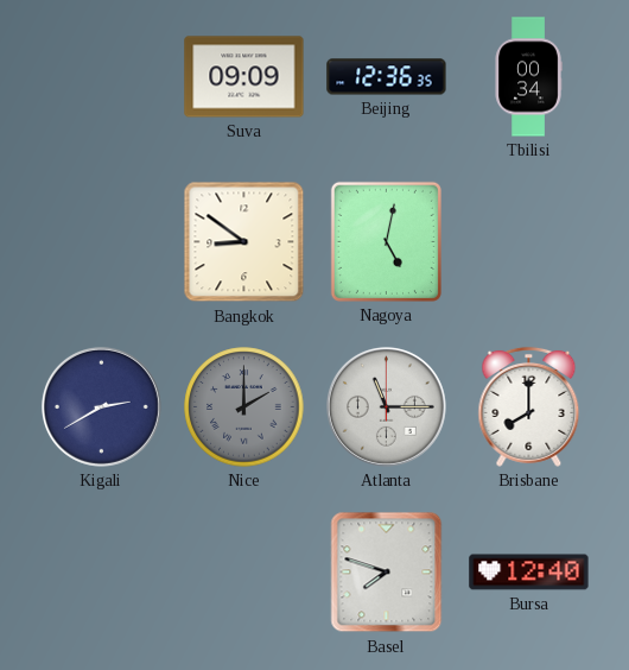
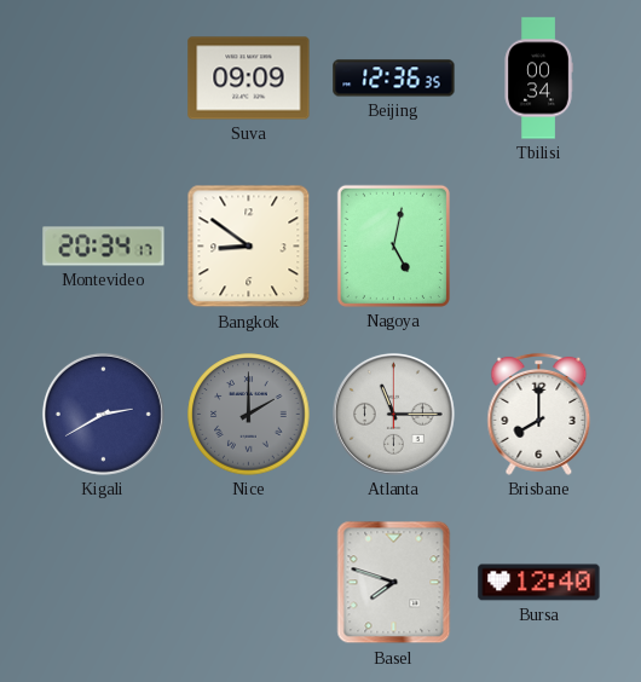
Montevideo: none -> 20:34
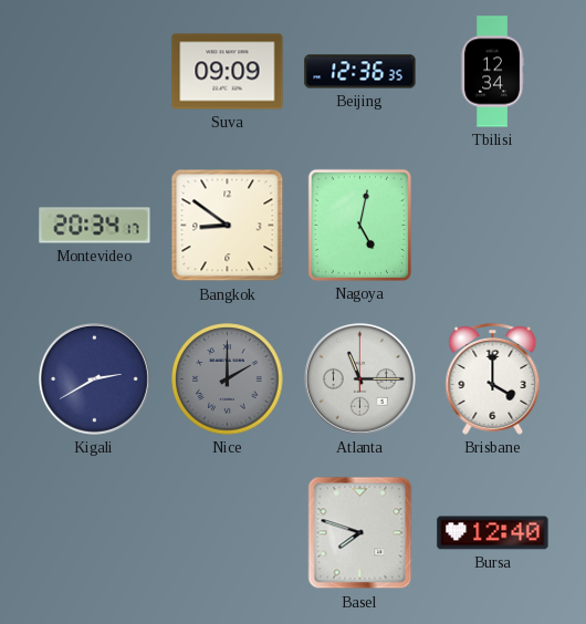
Tbilisi: 00:34 -> 12:34
Brisbane: 8:00 -> 4:00
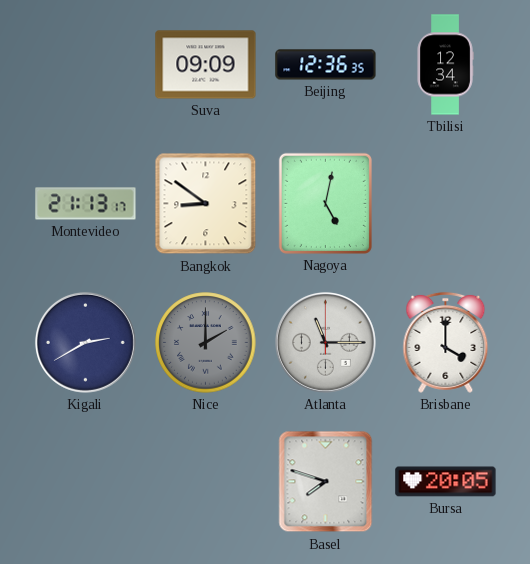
Montevideo: 20:34 -> 21:13
Bursa: 12:40 -> 20:05
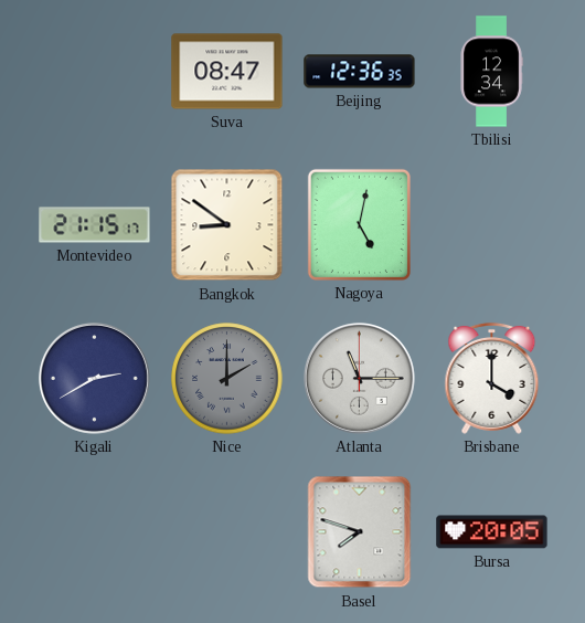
Suva: 09:09 -> 08:47
Montevideo: 21:13 -> 21:15
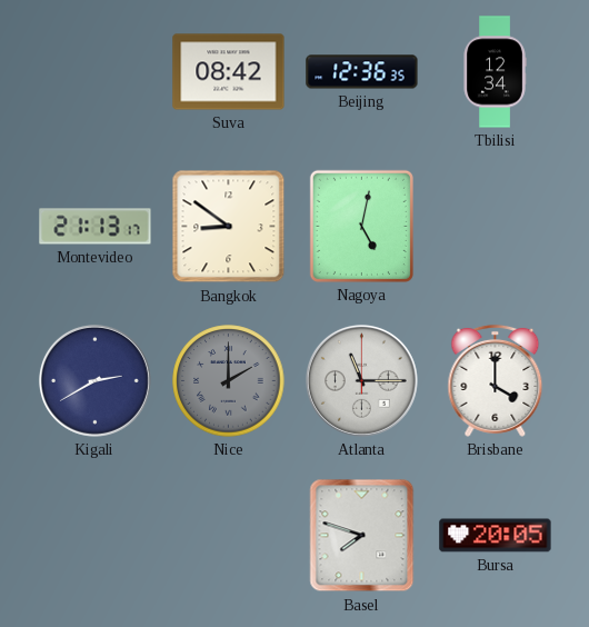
Suva: 08:47 -> 08:42
Montevideo: 21:15 -> 21:13
